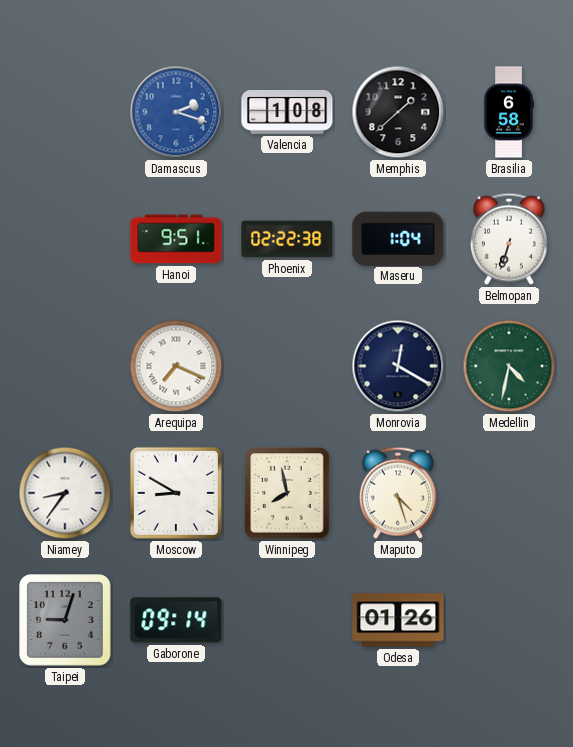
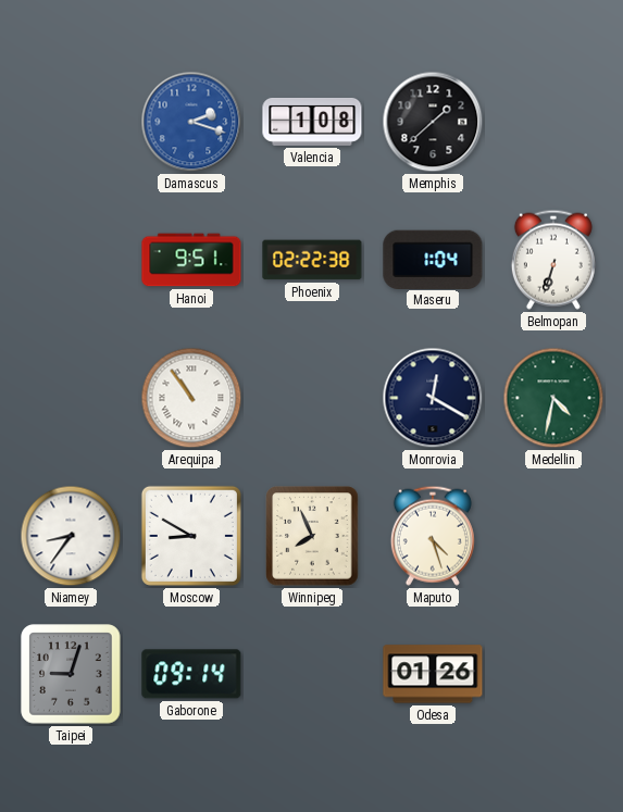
Brasilia: 6:58 -> none
Arequipa: 7:19 -> 10:54
Winnipeg: 7:58 -> 7:56
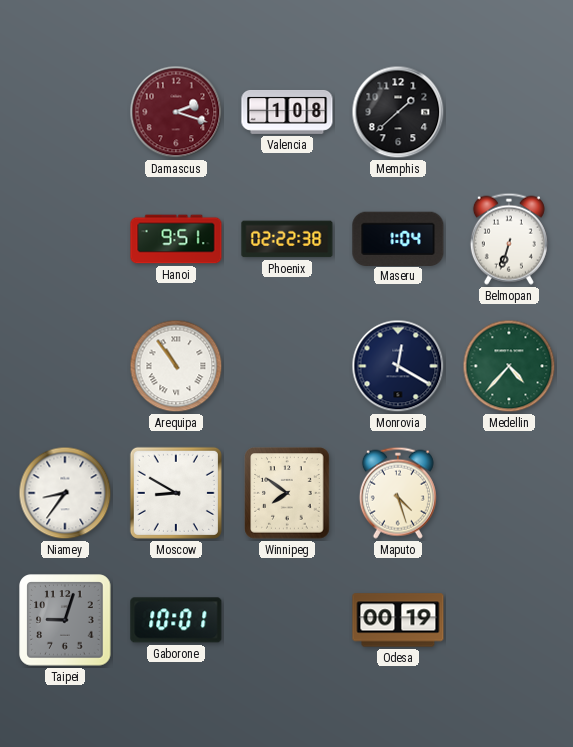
Damascus dial: blue -> burgundy
Medellin: 4:32 -> 4:37
Winnipeg: 7:56 -> 7:51
Gaborone: 09:14 -> 10:01
Odesa: 01:26 -> 00:19
